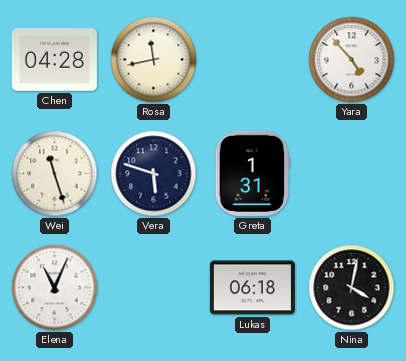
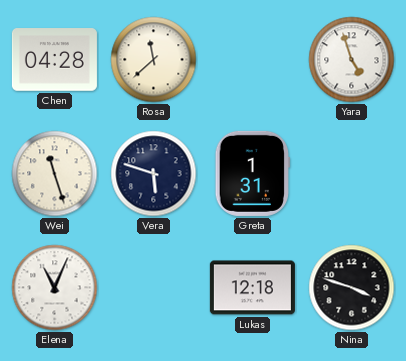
Rosa: 11:43 -> 11:38
Yara: 4:53 -> 4:57
Lukas: 06:18 -> 12:18
Nina: 4:02 -> 3:48
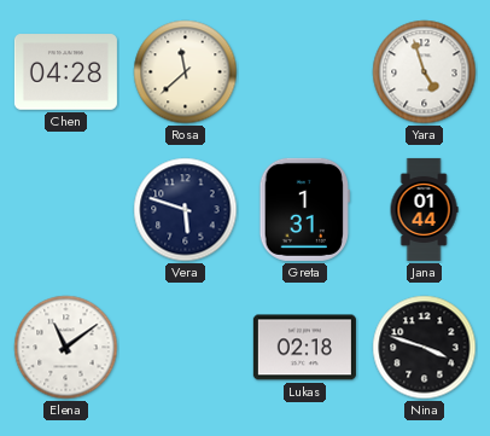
Wei: 11:27 -> none
Jana: none -> 01:44
Elena: 11:04 -> 11:09
Lukas: 12:18 -> 02:18
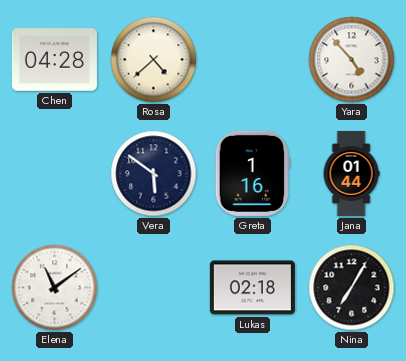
Rosa: 11:38 -> 4:38
Yara: 4:57 -> 4:53
Vera: 5:48 -> 5:51
Greta: 1:31 -> 1:16
Nina: 3:48 -> 7:05
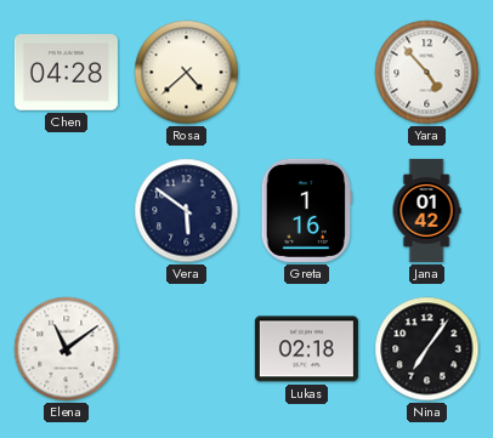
Jana: 01:44 -> 01:42
Nina: 7:05 -> 7:06
